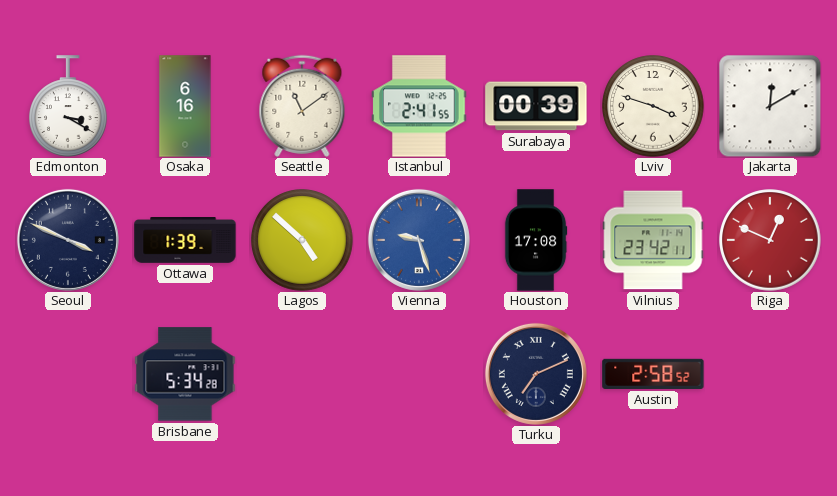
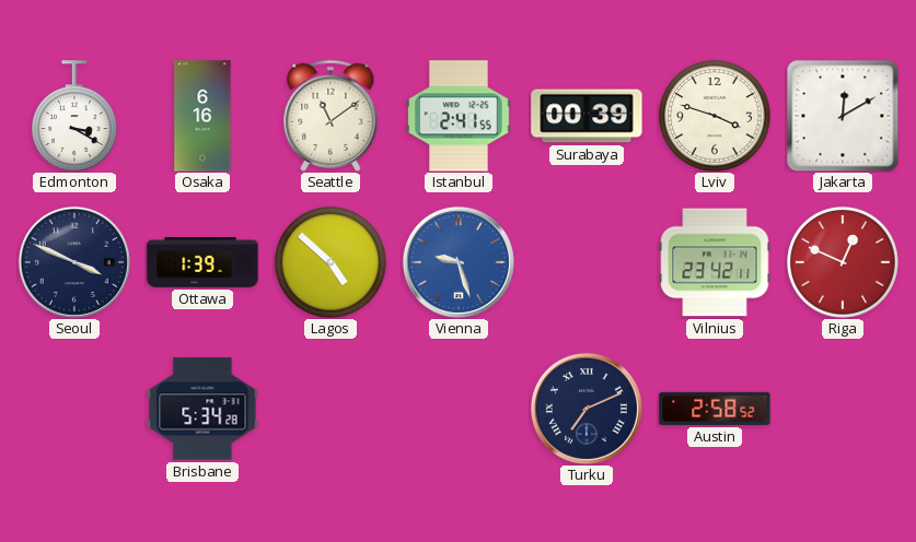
Houston: 17:08 -> none
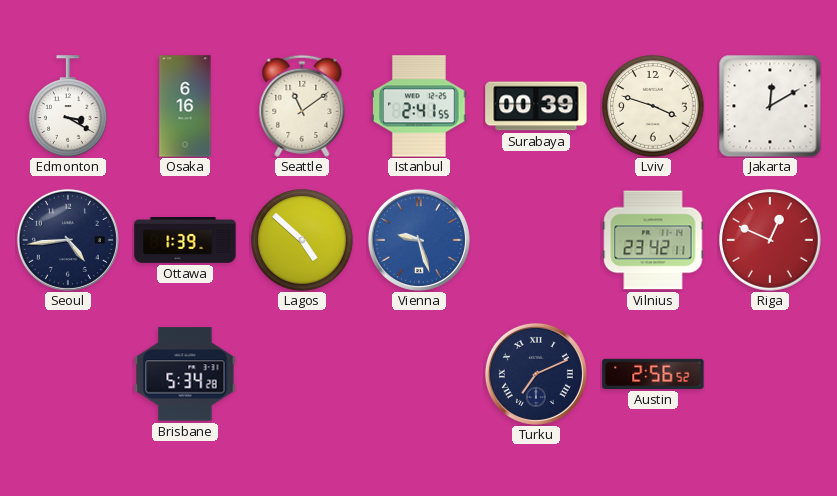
Seoul: 3:49 -> 4:44
Austin: 2:58 -> 2:56
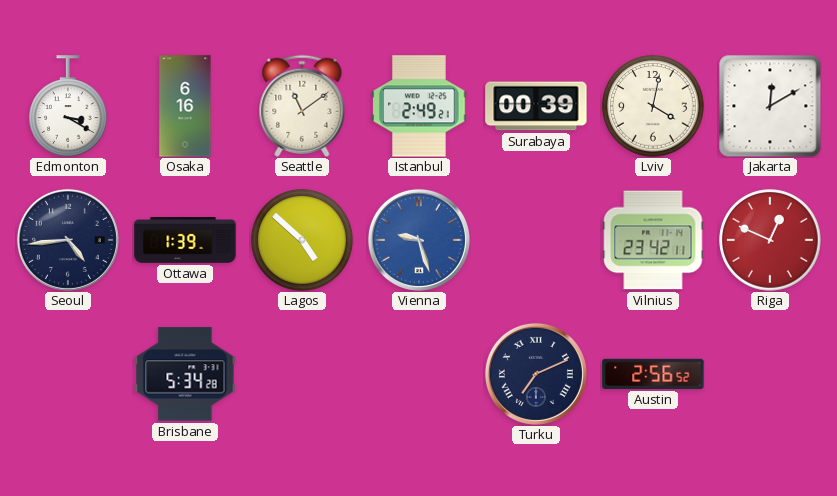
Istanbul: 2:41 -> 2:49
Lviv: 3:48 -> 4:02
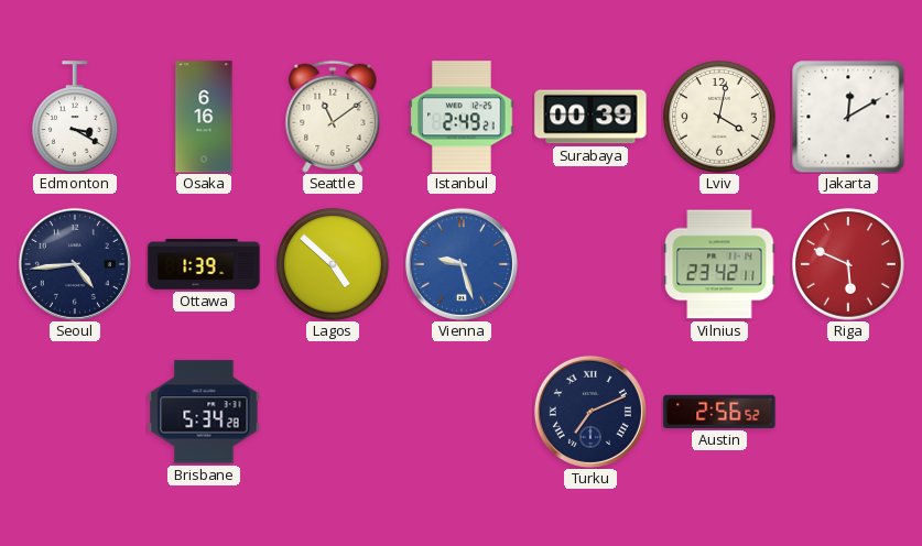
Riga: 12:49 -> 5:49
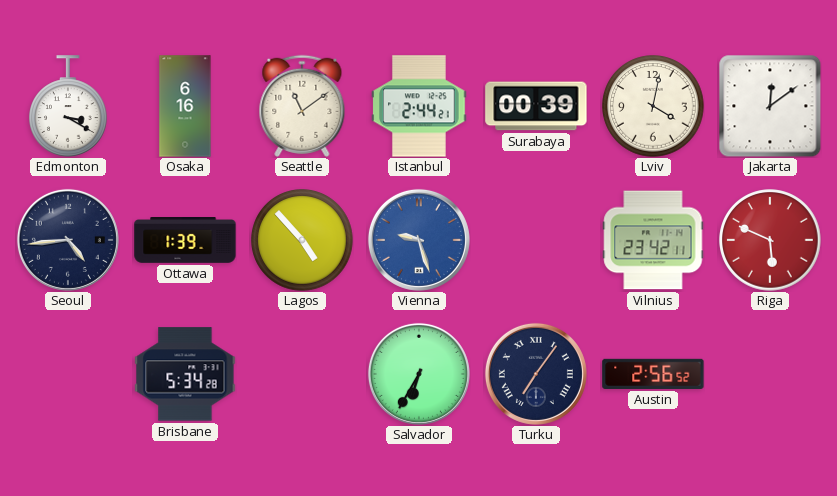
Istanbul: 2:49 -> 2:44
Jakarta: 12:10 -> 12:09
Lagos: 4:52 -> 4:53
Salvador: none -> 6:35
Turku: 7:11 -> 7:06
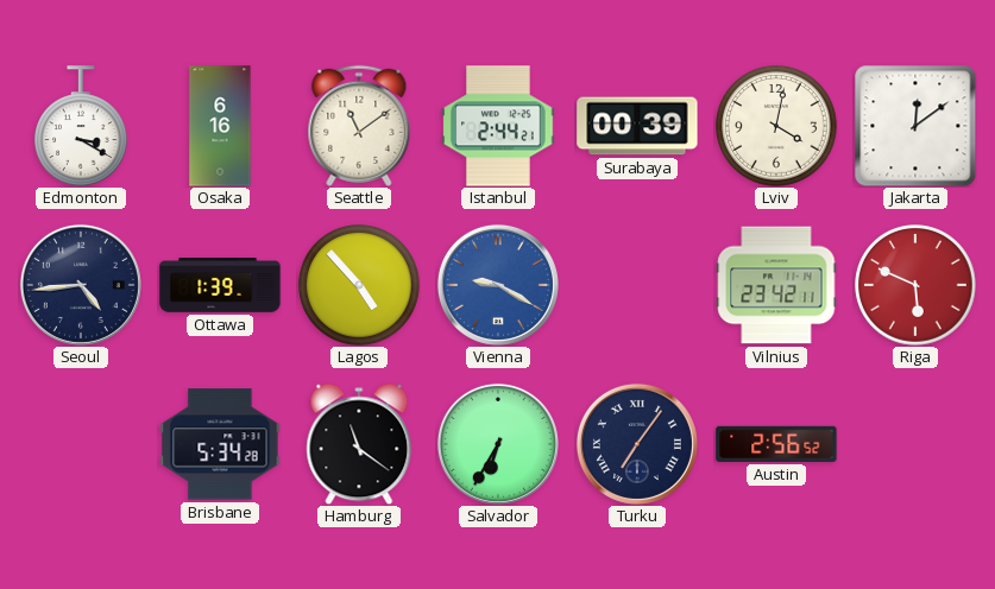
Vienna: 9:27 -> 9:20
Hamburg: none -> 11:21
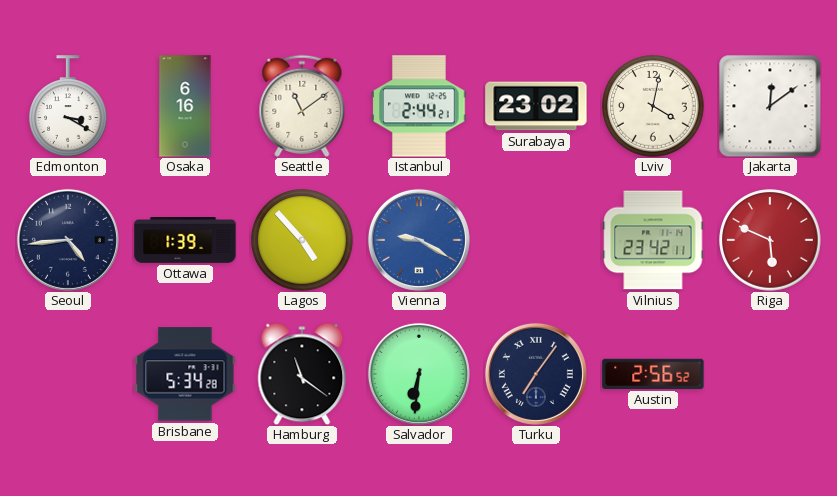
Surabaya: 00:39 -> 23:02
Salvador: 6:35 -> 6:31
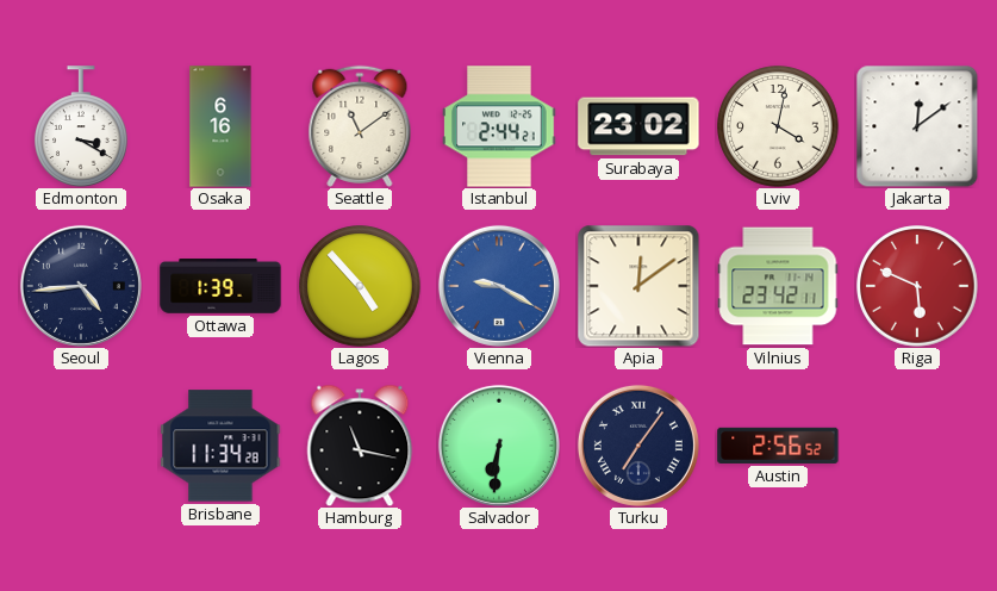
Apia: none -> 12:09
Brisbane: 5:34 -> 11:34
Hamburg: 11:21 -> 11:17
